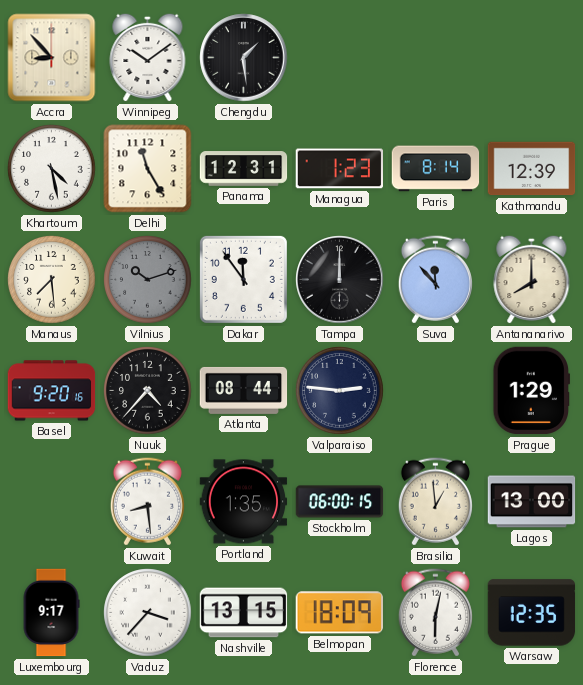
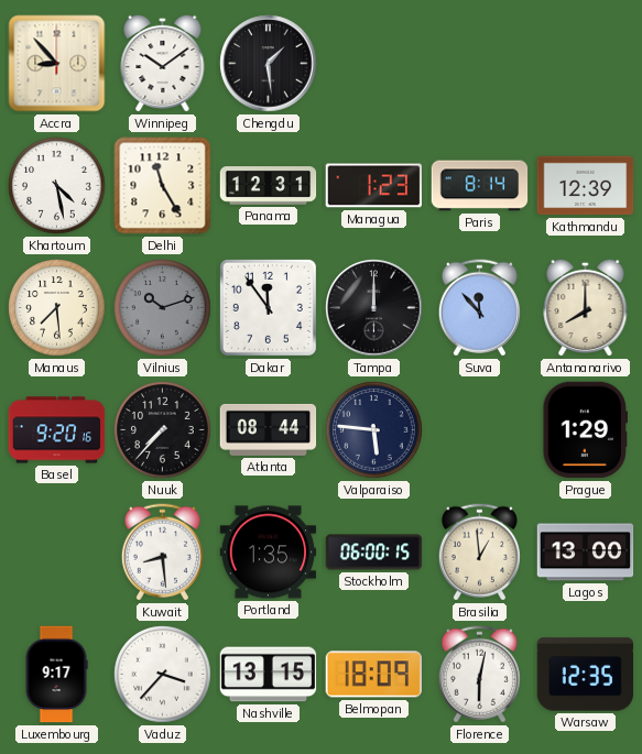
Nuuk: 4:37 -> 7:37
Valparaiso: 2:46 -> 5:46
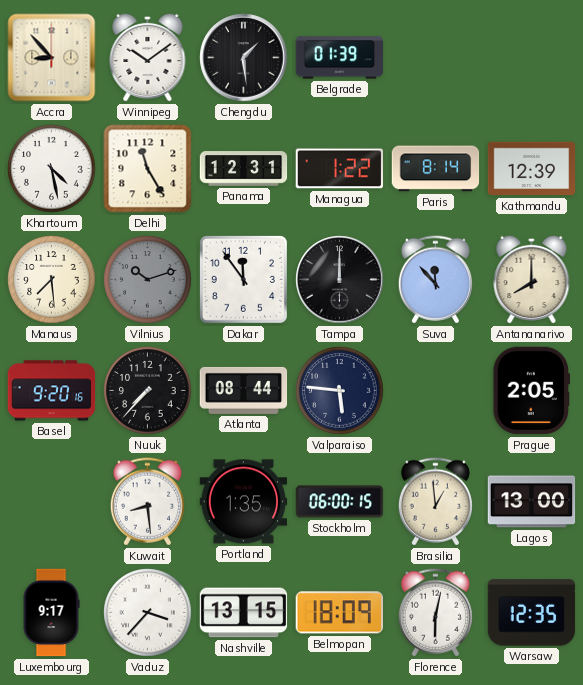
Belgrade: none -> 01:39
Managua: 1:23 -> 1:22
Prague: 1:29 -> 2:05
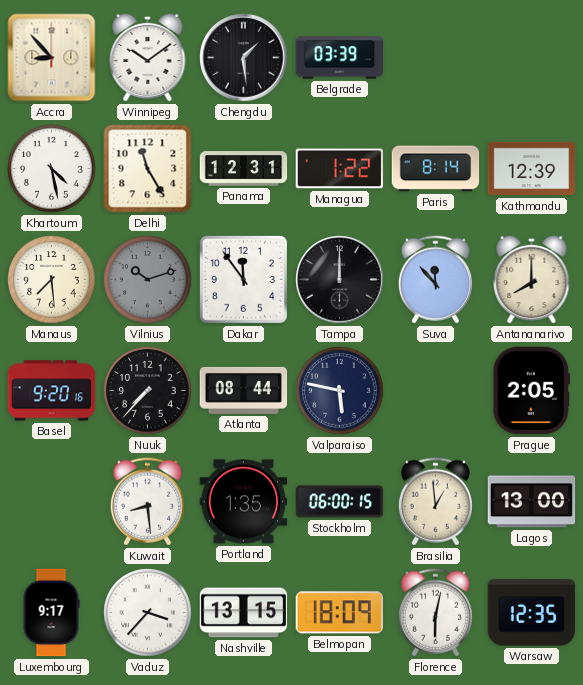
Belgrade: 01:39 -> 03:39
Valparaiso: 5:46 -> 5:47
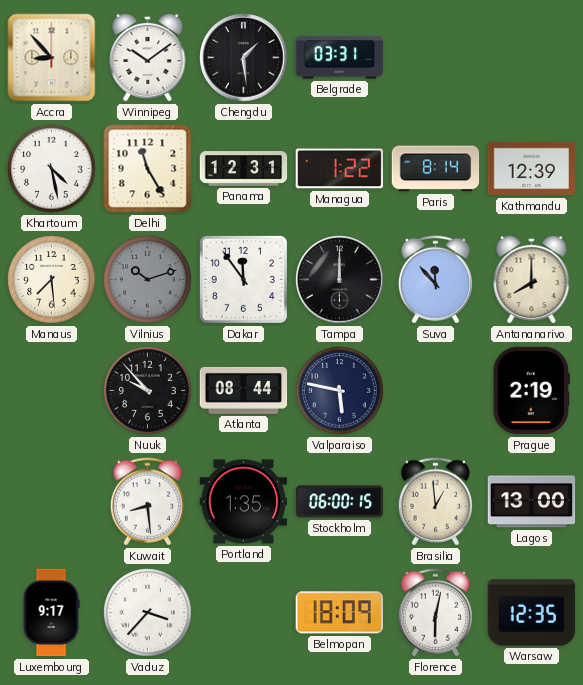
Belgrade: 03:39 -> 03:31
Basel: 9:20 -> none
Nuuk: 7:37 -> 9:53
Prague: 2:05 -> 2:19
Nashville: 13:15 -> none
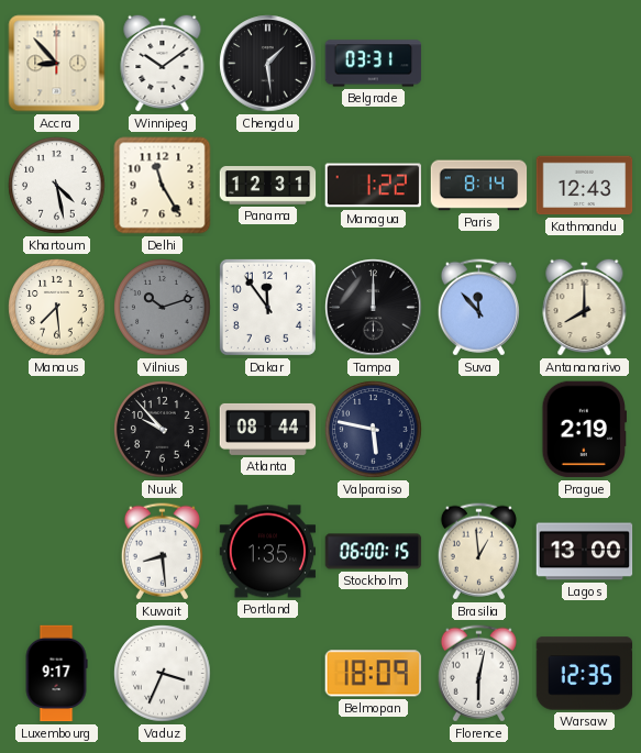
Kathmandu: 12:39 -> 12:43
Vaduz: 3:37 -> 3:34
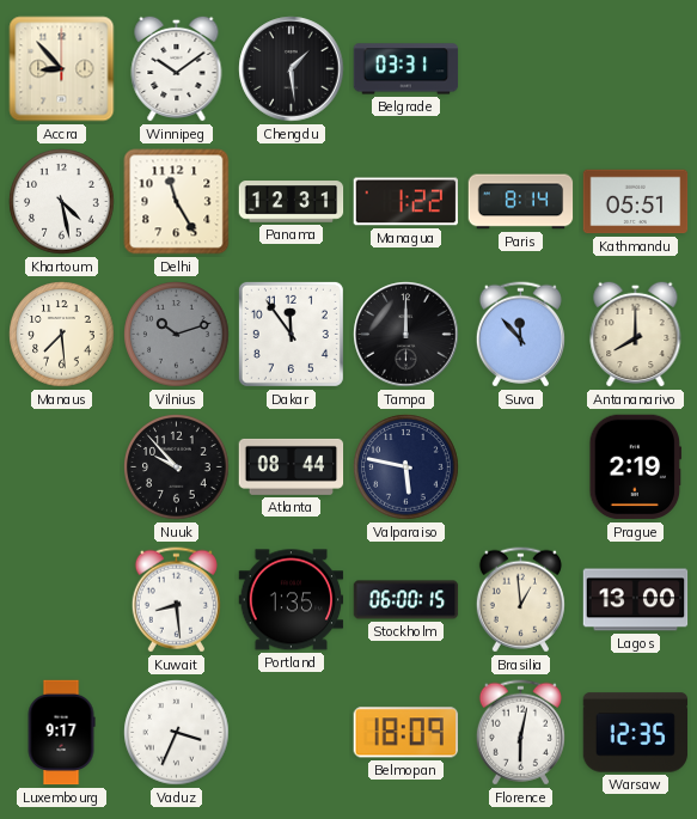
Kathmandu: 12:43 -> 05:51
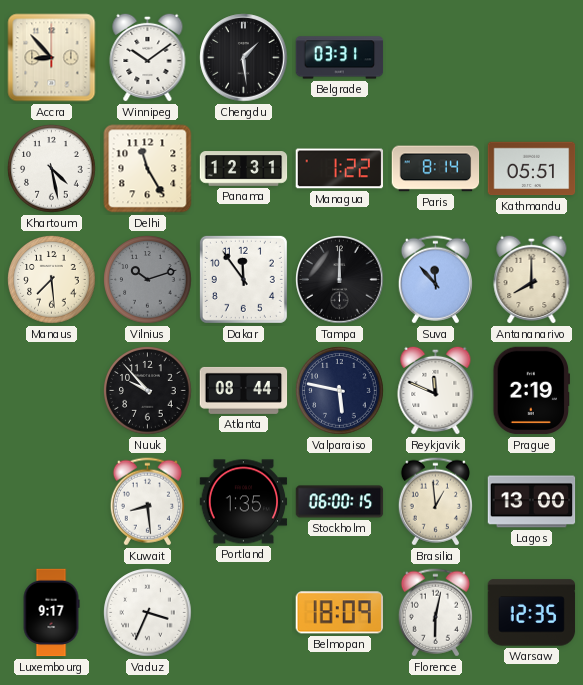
Reykjavik: none -> 11:49
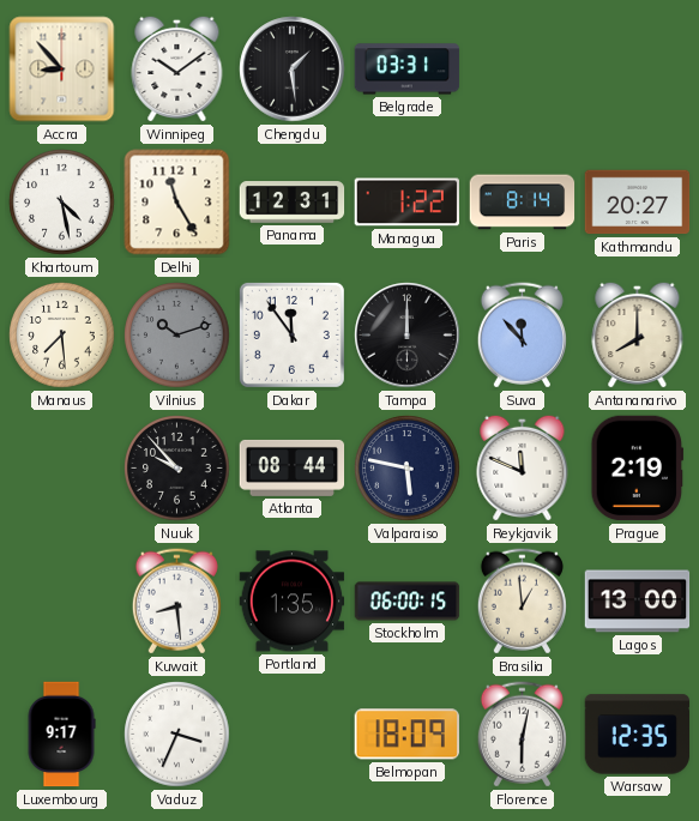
Kathmandu: 05:51 -> 20:27
